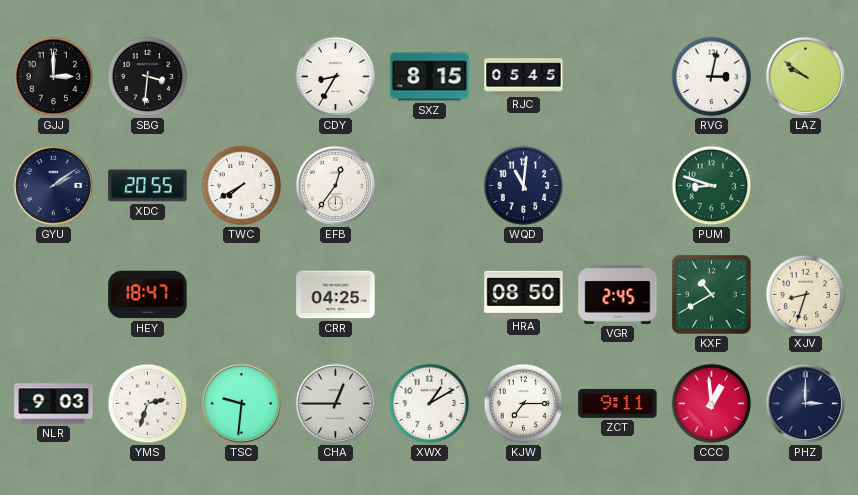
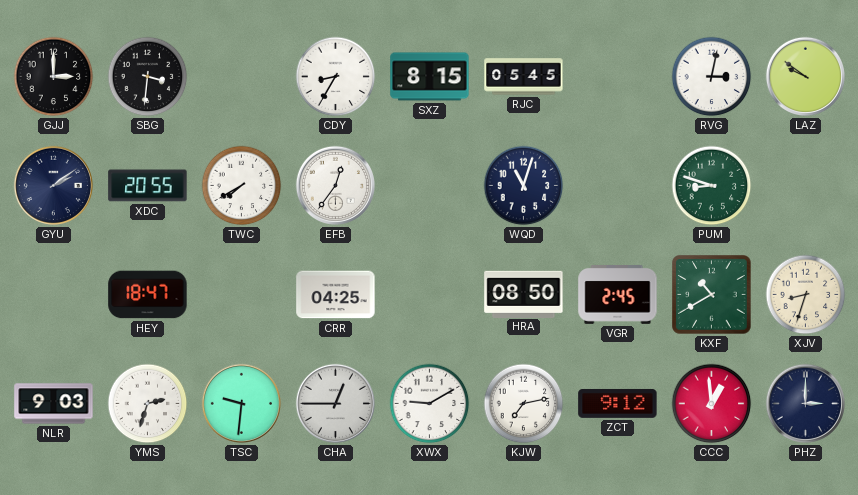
WQD: 11:01 -> 11:03
XWX: 1:10 -> 9:10
KJW: 7:15 -> 7:13
ZCT: 9:11 -> 9:12
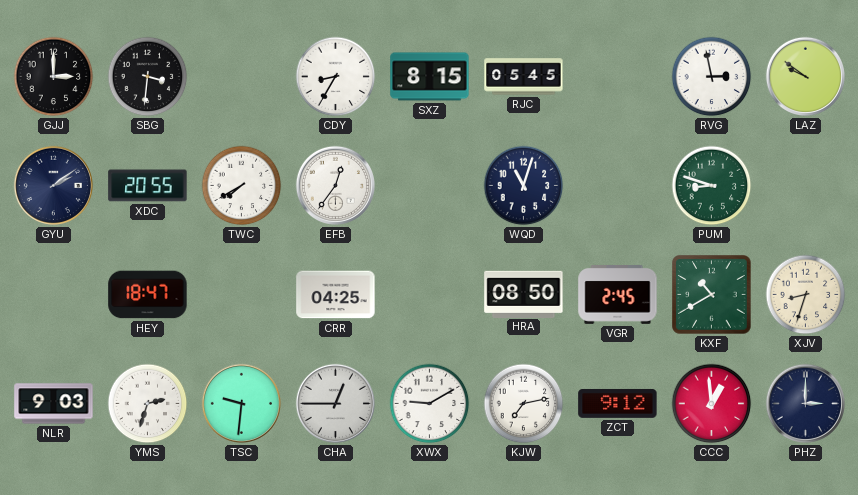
RVG: 3:02 -> 2:58
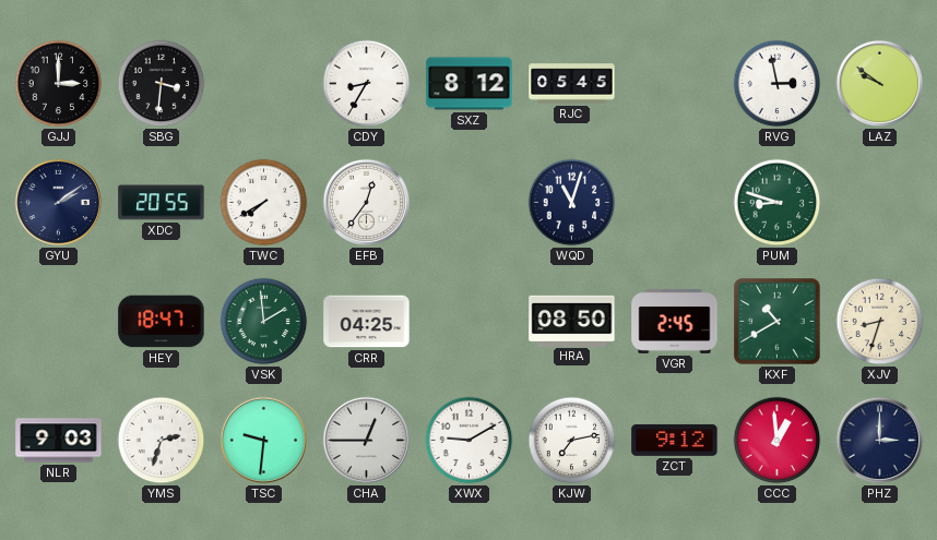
SXZ: 8:15 -> 8:12
VSK: none -> 1:59
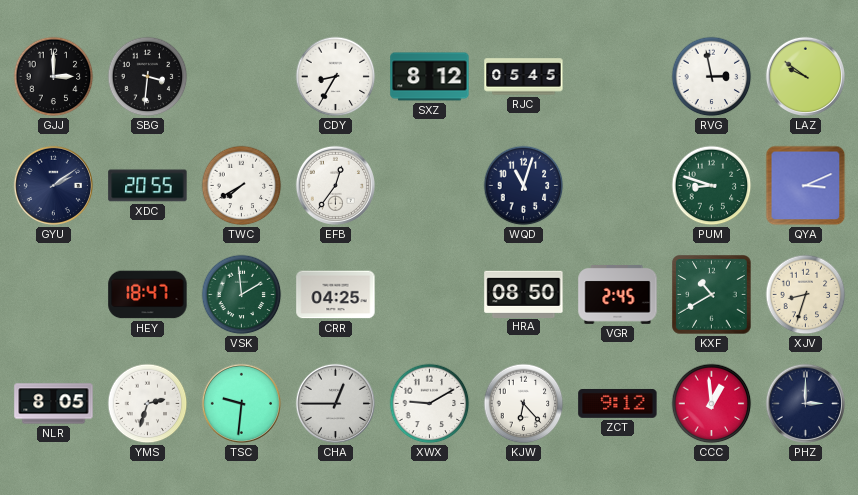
QYA: none -> 3:11
NLR: 9:03 -> 8:05
KJW: 7:13 -> 6:23
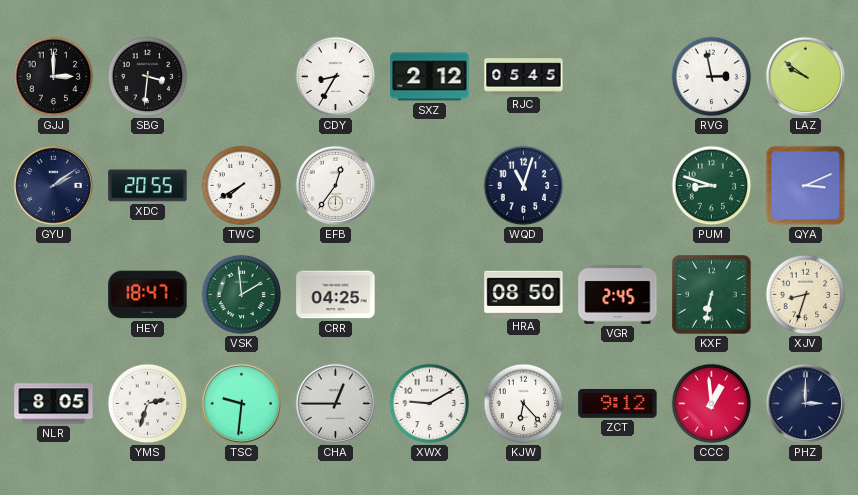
SXZ: 8:12 -> 2:12
KXF: 10:40 -> 6:32
